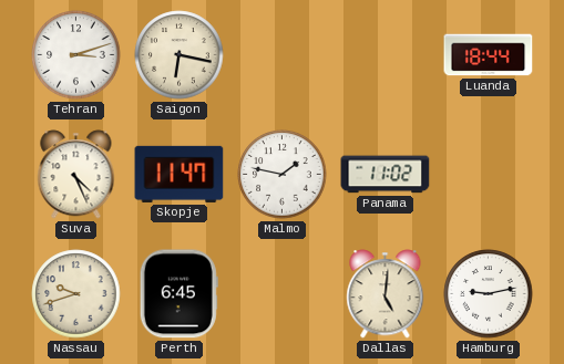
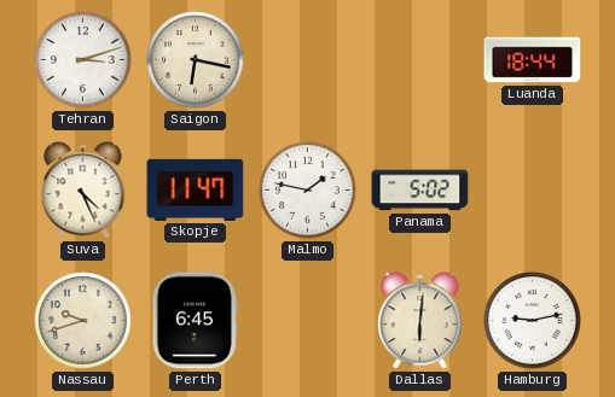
Panama: 11:02 -> 5:02
Dallas: 5:01 -> 6:01
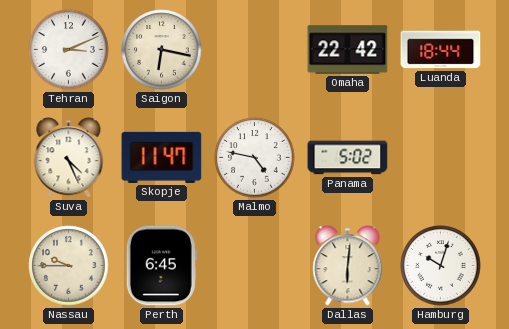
Tehran: 3:12 -> 3:11
Omaha: none -> 22:42
Malmo: 1:47 -> 4:47
Nassau: 9:42 -> 9:45
Hamburg: 9:13 -> 10:03
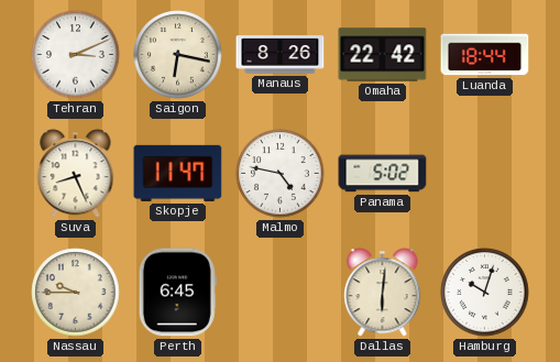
Manaus: none -> 8:26
Suva: 4:26 -> 8:26
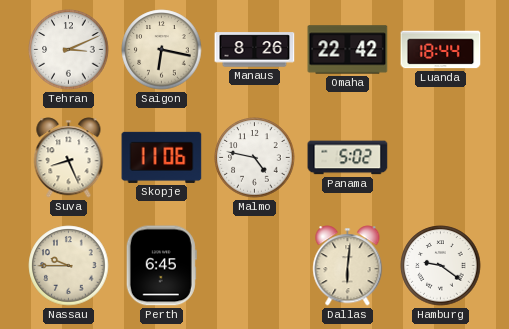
Skopje: 11:47 -> 11:06
Hamburg: 10:03 -> 9:21
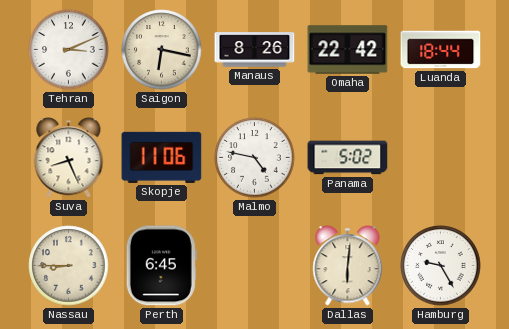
Nassau: 9:45 -> 8:45
Hamburg: 9:21 -> 9:25
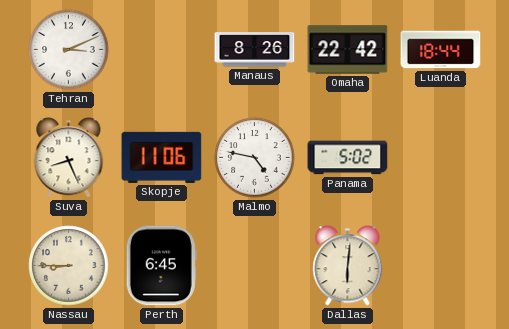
Saigon: 6:17 -> none
Hamburg: 9:25 -> none
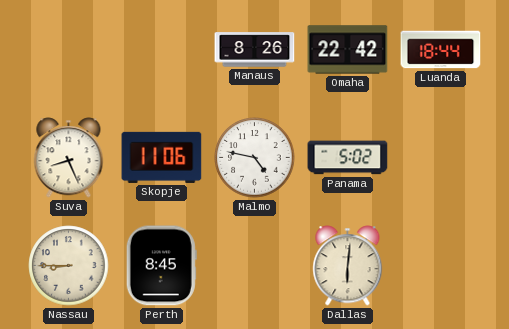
Tehran: 3:11 -> none
Perth: 6:45 -> 8:45
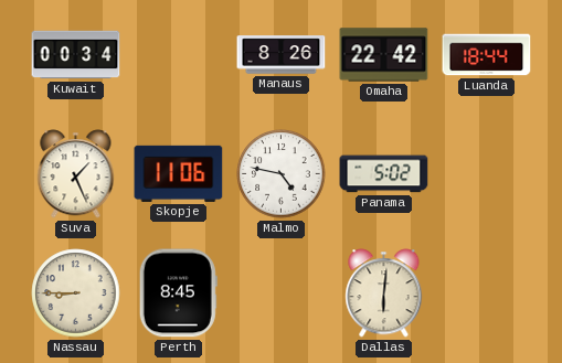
Kuwait: none -> 00:34
Suva: 8:26 -> 1:26
